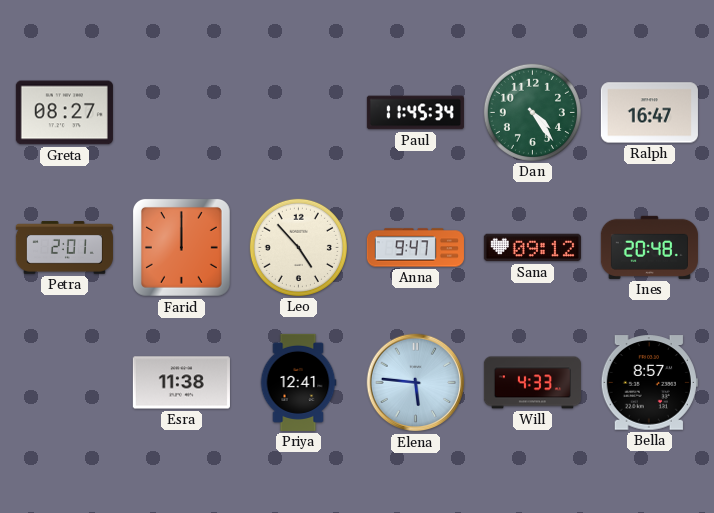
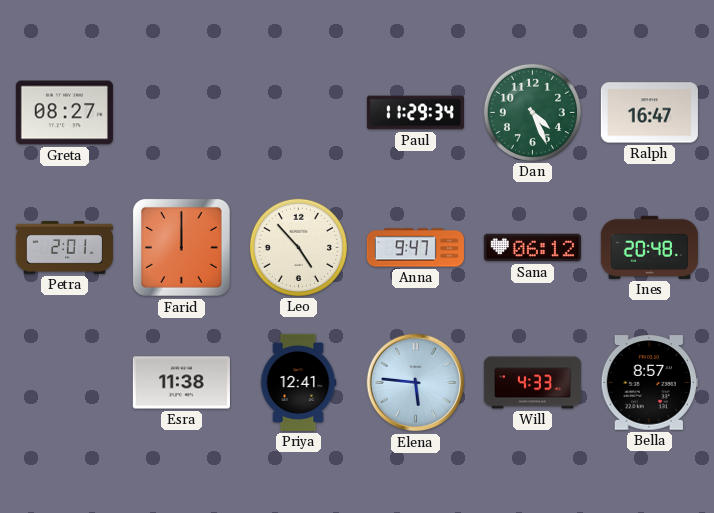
Paul: 11:45 -> 11:29
Dan: 4:24 -> 4:26
Sana: 09:12 -> 06:12
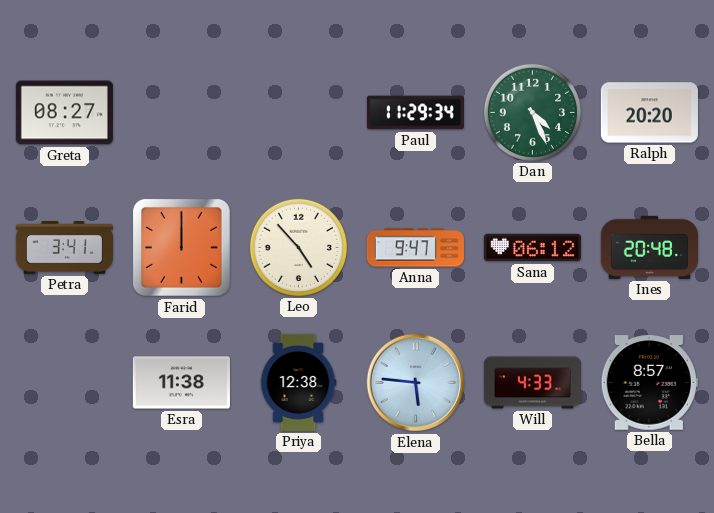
Ralph: 16:47 -> 20:20
Petra: 2:01 -> 3:41
Priya: 12:41 -> 12:38
